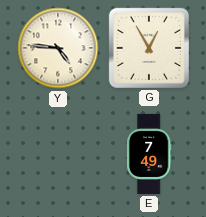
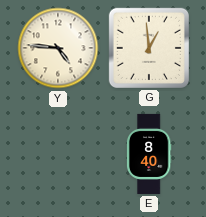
G: 12:55 -> 12:59
E: 7:49 -> 8:40
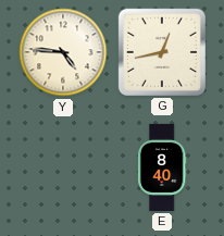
G: 12:59 -> 12:43
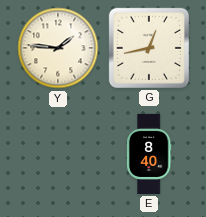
Y: 4:46 -> 1:46
